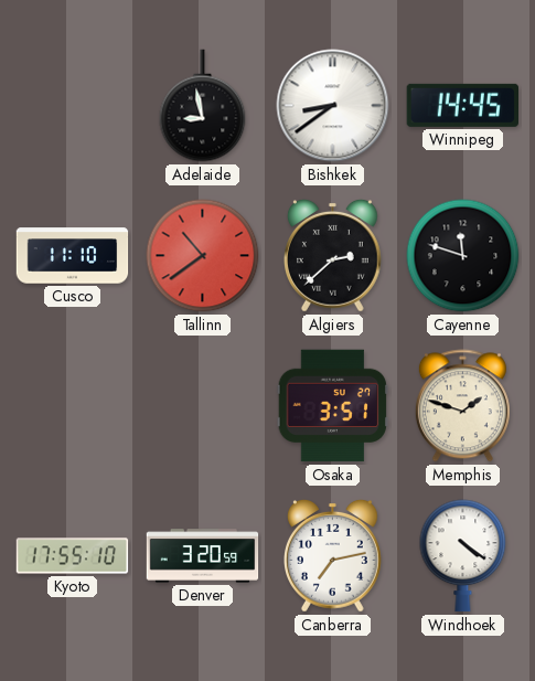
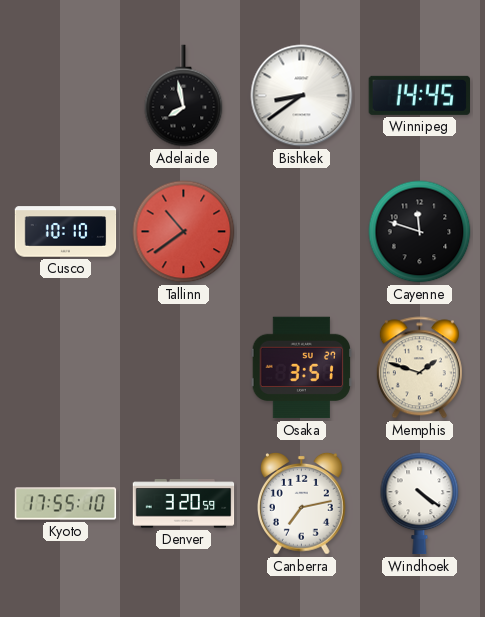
Adelaide: 8:58 -> 7:58
Cusco: 11:10 -> 10:10
Algiers: 2:38 -> none
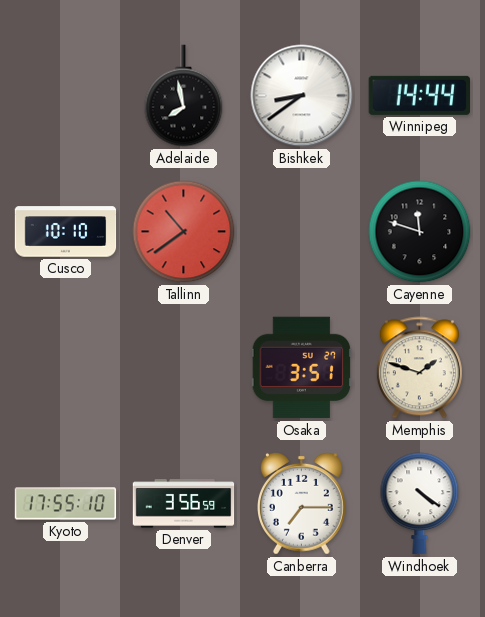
Winnipeg: 14:45 -> 14:44
Denver: 3:20 -> 3:56
Canberra: 7:13 -> 7:15
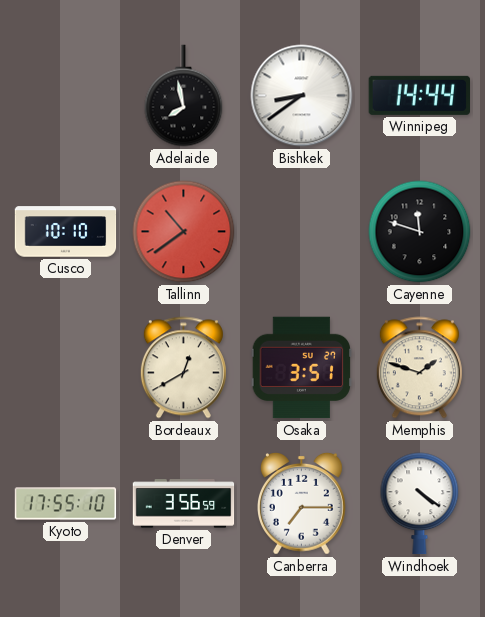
Bordeaux: none -> 12:40
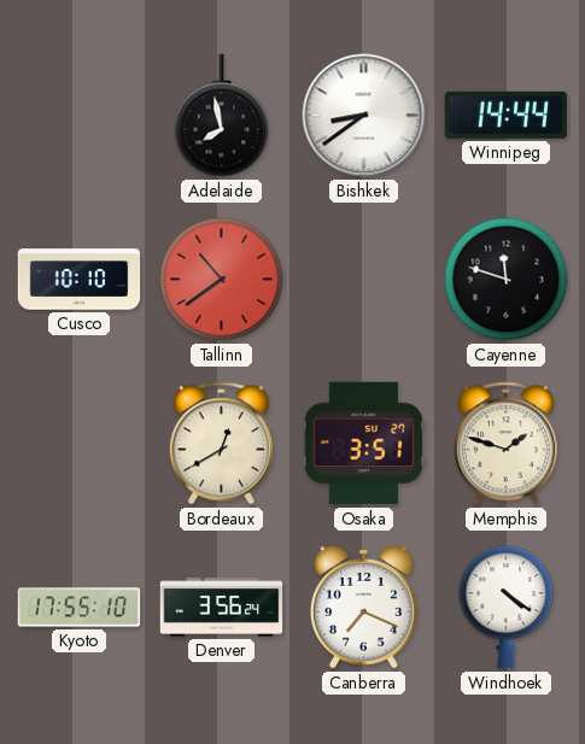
Denver: 3:56:59 -> 3:56:24
Canberra: 7:15 -> 7:19
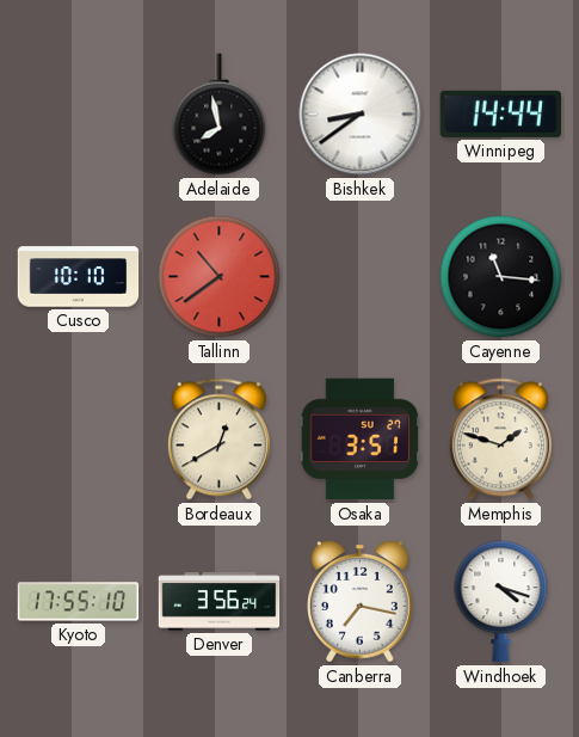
Cayenne: 11:48 -> 11:16
Canberra: 7:19 -> 7:17
Windhoek: 4:21 -> 4:18
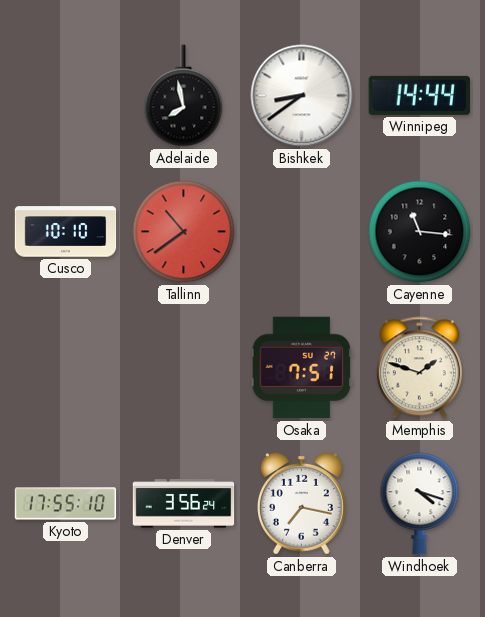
Bordeaux: 12:40 -> none
Osaka: 3:51 -> 7:51
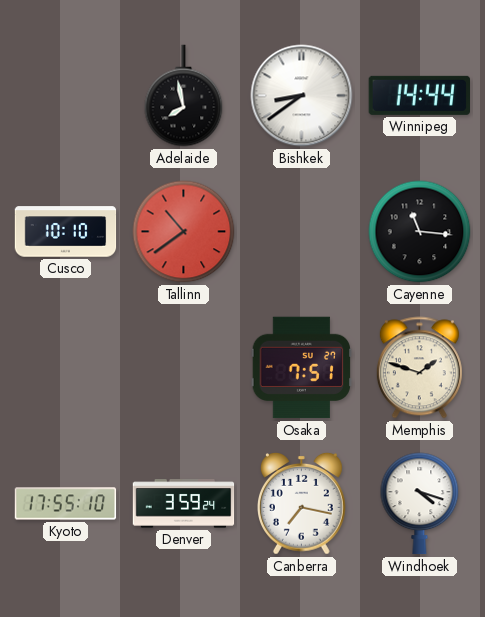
Denver: 3:56 -> 3:59
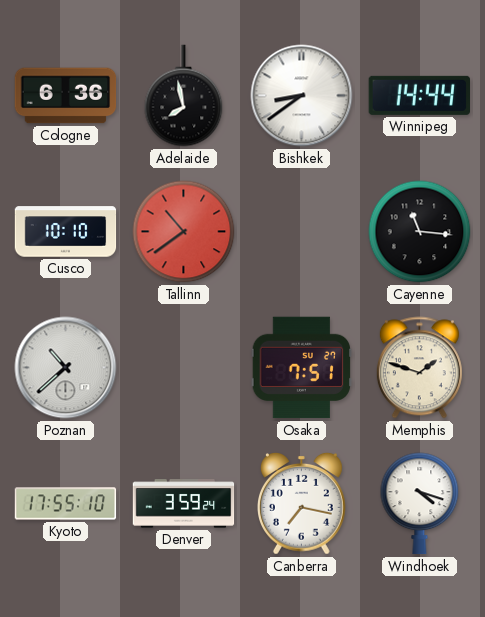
Cologne: none -> 6:36
Poznan: none -> 10:38
